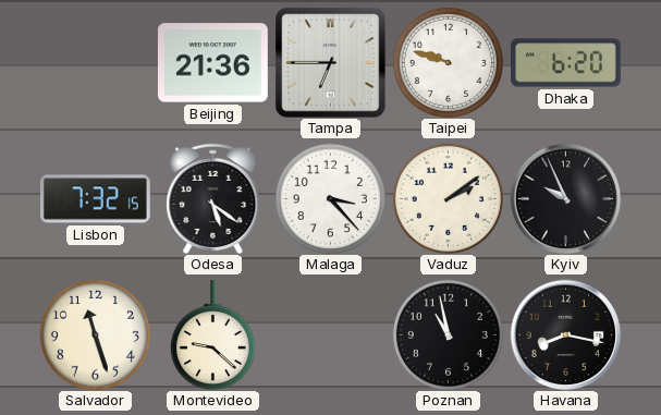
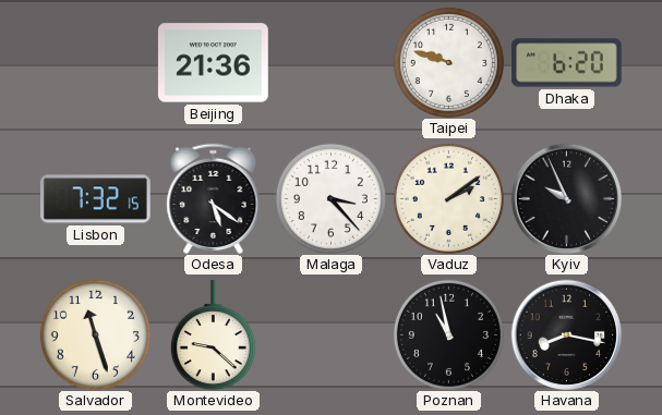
Tampa: 6:45 -> none
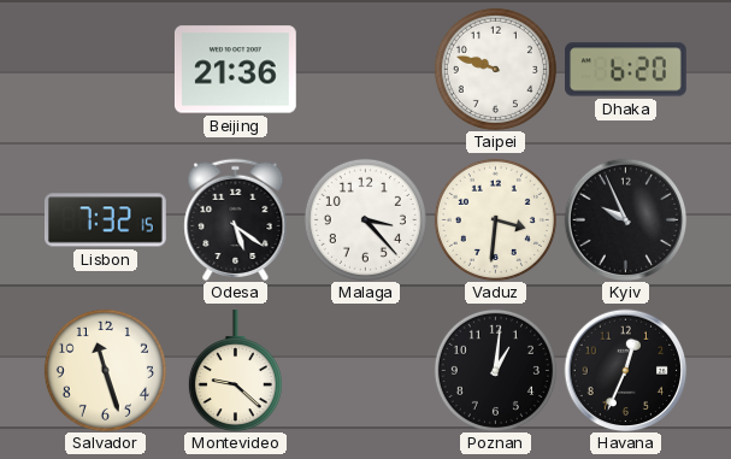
Vaduz: 2:09 -> 3:31
Poznan: 10:58 -> 1:01
Havana: 8:17 -> 12:34
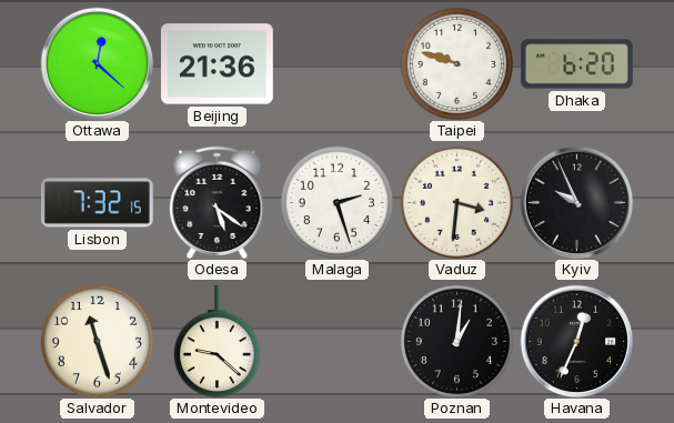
Ottawa: none -> 12:22
Malaga: 3:23 -> 2:27
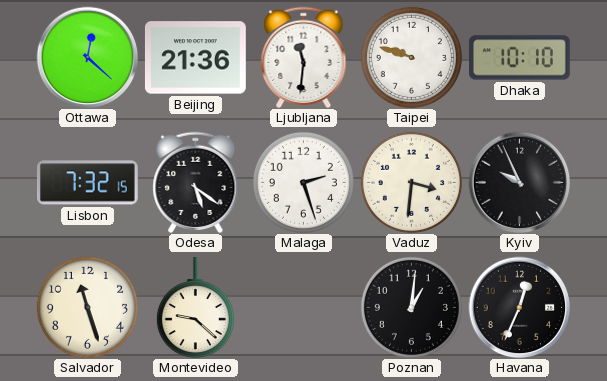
Ljubljana: none -> 11:31
Dhaka: 6:20 -> 10:10
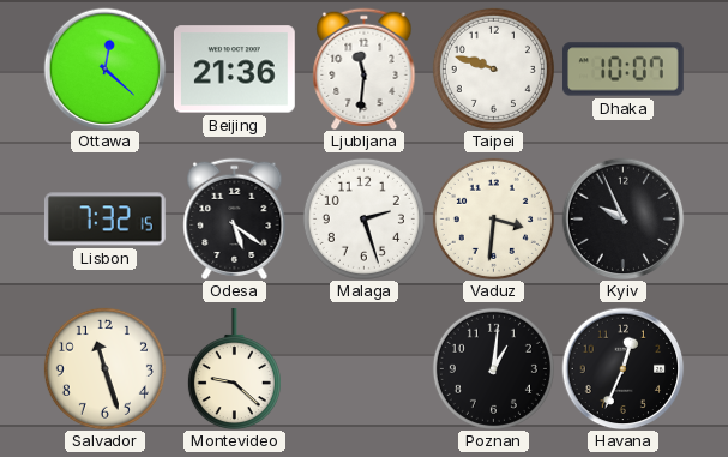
Dhaka: 10:10 -> 10:07
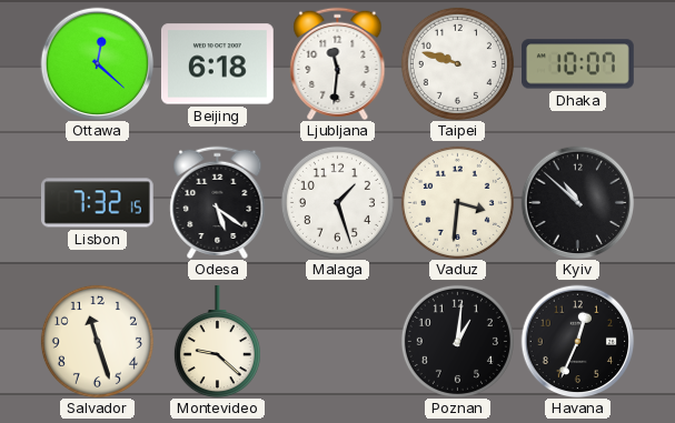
Beijing: 21:36 -> 6:18
Malaga: 2:27 -> 1:27
Kyiv: 9:56 -> 10:52
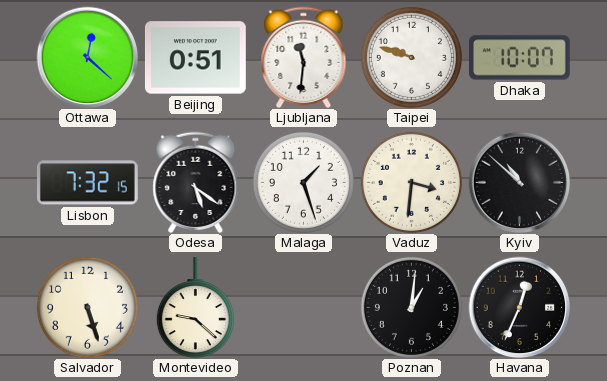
Beijing: 6:18 -> 0:51
Salvador: 11:27 -> 5:27
